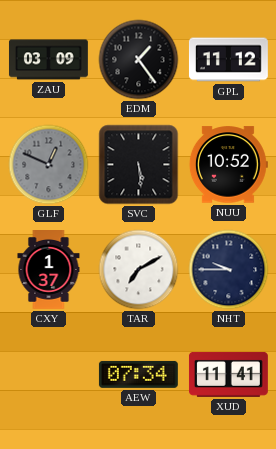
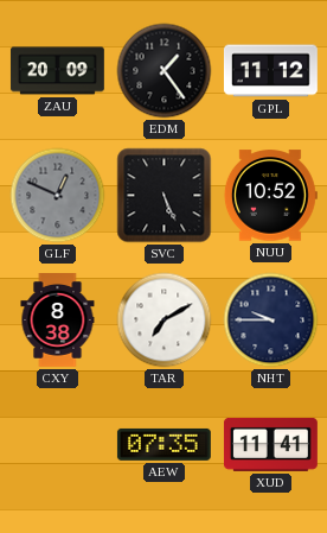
ZAU: 03:09 -> 20:09
SVC: 5:29 -> 5:26
CXY: 1:37 -> 8:38
AEW: 07:34 -> 07:35
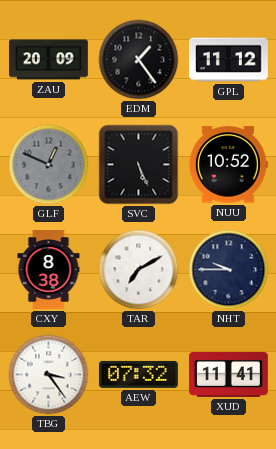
TBG: none -> 3:24
AEW: 07:35 -> 07:32
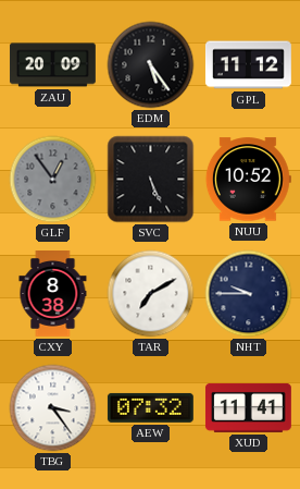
EDM: 1:24 -> 5:24
GLF: 12:49 -> 12:54
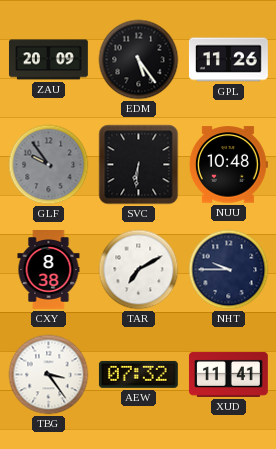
GPL: 11:12 -> 11:26
GLF: 12:54 -> 9:54
SVC: 5:26 -> 6:31
NUU: 10:52 -> 10:48
